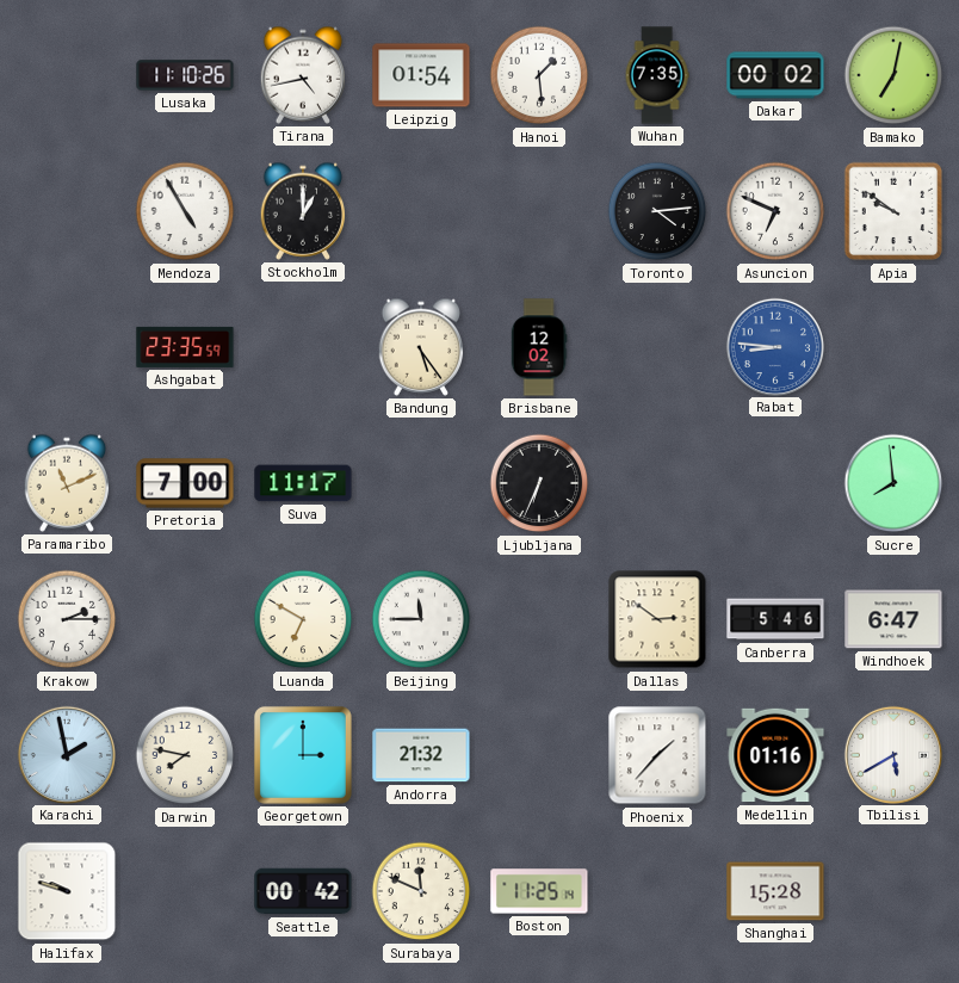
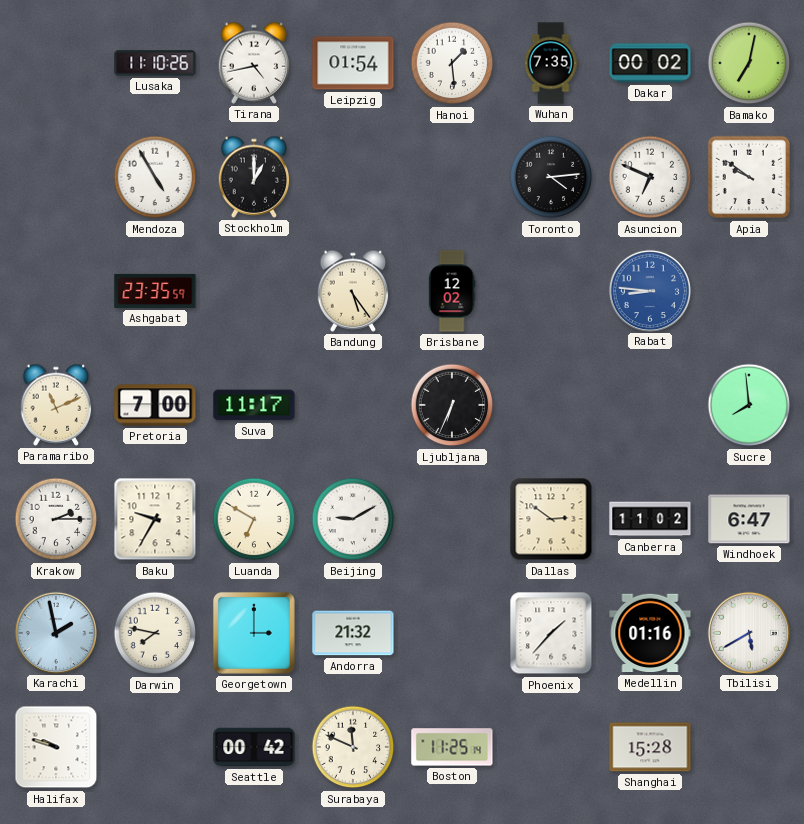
Baku: none -> 9:35
Beijing: 11:45 -> 9:10
Canberra: 5:46 -> 11:02
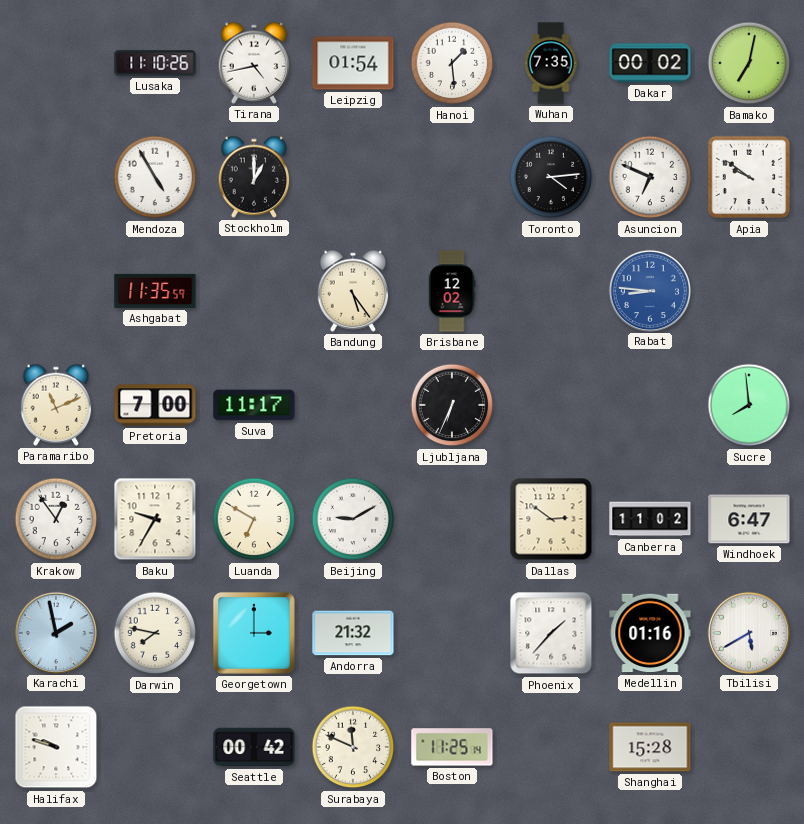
Ashgabat: 23:35 -> 11:35
Krakow: 2:15 -> 12:54
